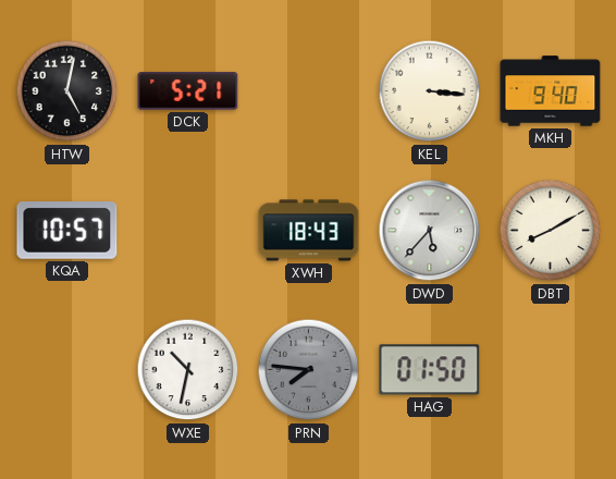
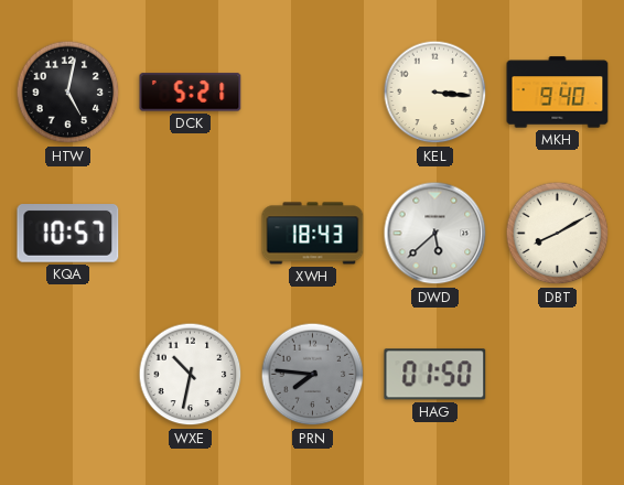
DWD: 5:37 -> 5:38
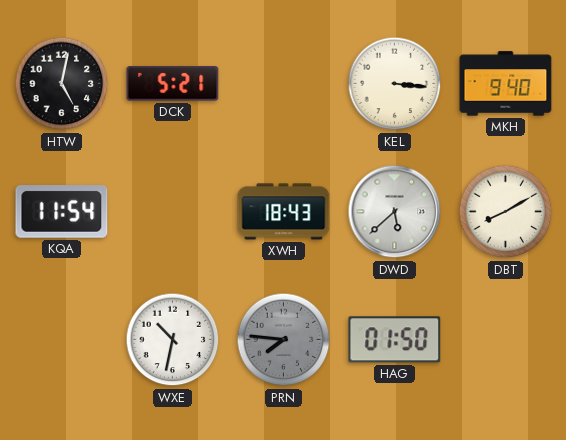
KQA: 10:57 -> 11:54
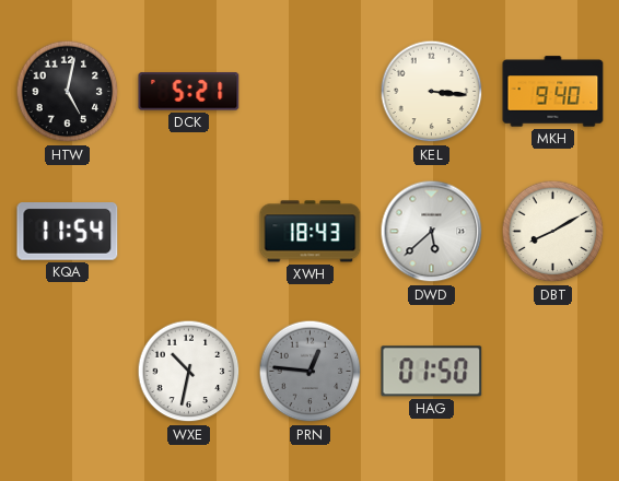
PRN: 7:46 -> 12:46
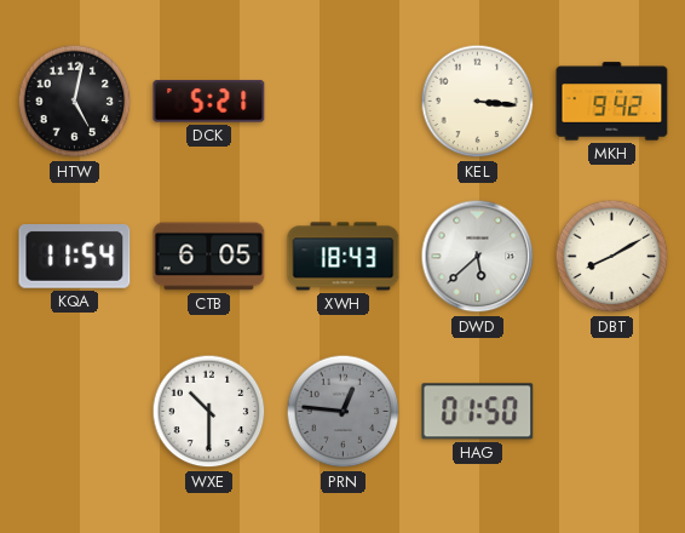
MKH: 9:40 -> 9:42
CTB: none -> 6:05
WXE: 10:32 -> 10:30
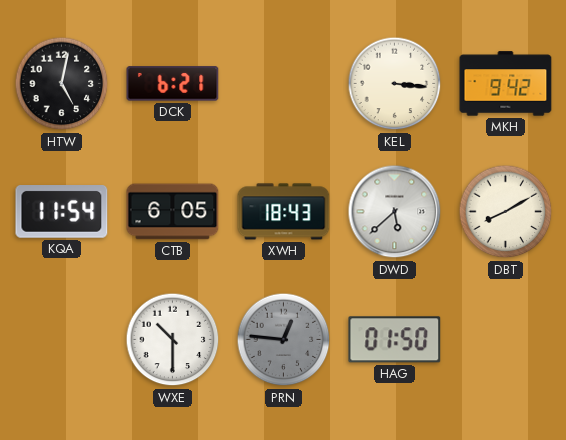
DCK: 5:21 -> 6:21
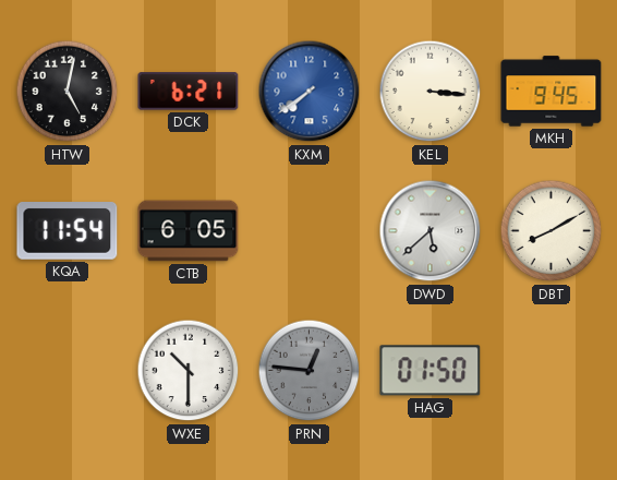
KXM: none -> 7:39
MKH: 9:42 -> 9:45
XWH: 18:43 -> none
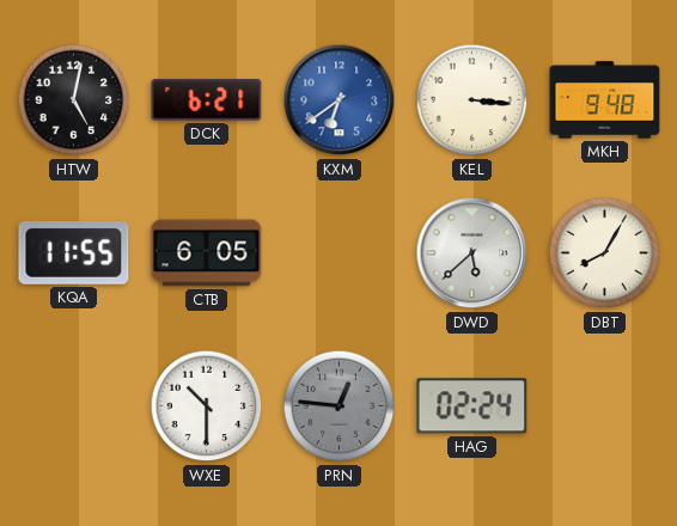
KXM: 7:39 -> 6:39
MKH: 9:45 -> 9:48
KQA: 11:54 -> 11:55
DBT: 8:10 -> 8:05
HAG: 01:50 -> 02:24
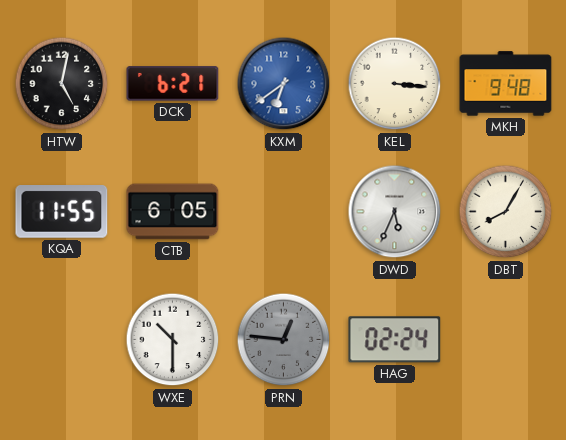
DWD: 5:38 -> 5:34
